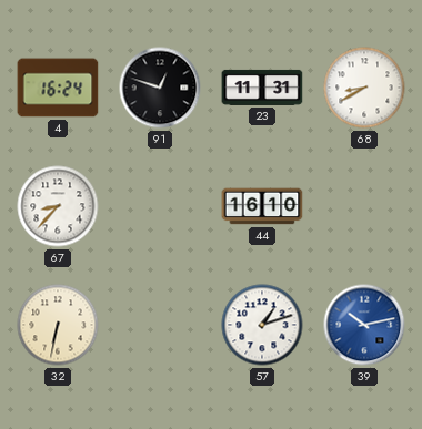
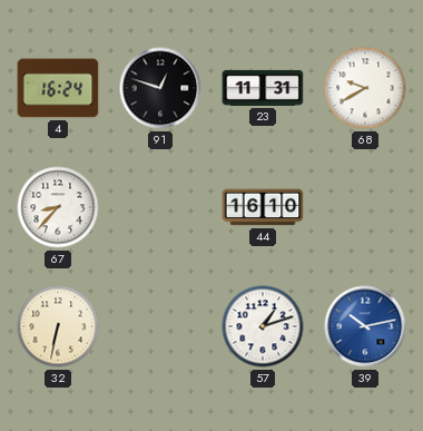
68: 8:40 -> 9:40
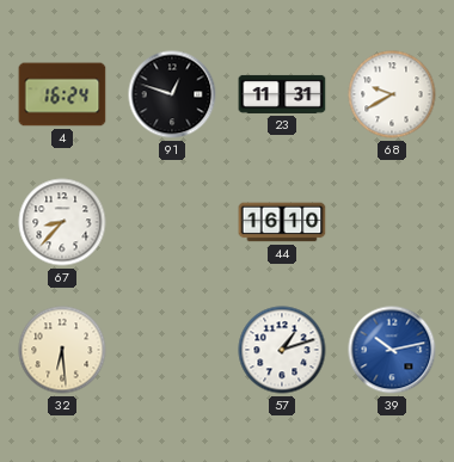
32: 6:32 -> 6:29
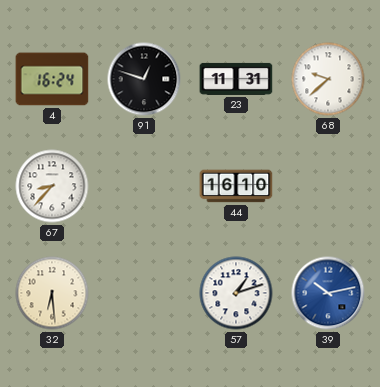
68: 9:40 -> 9:38
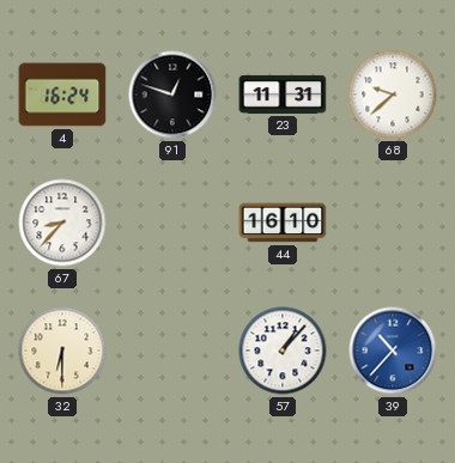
32: 6:29 -> 6:30
57: 1:12 -> 1:07
39: 10:13 -> 10:37
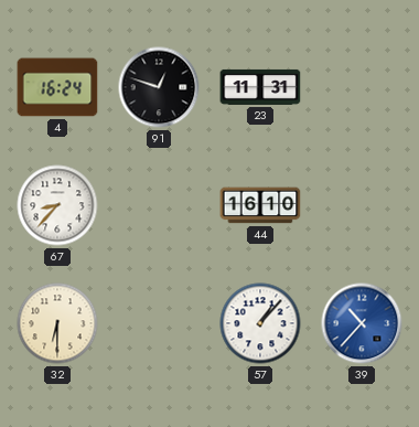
68: 9:38 -> none
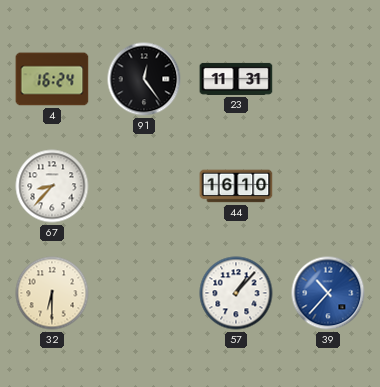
91: 12:48 -> 12:24
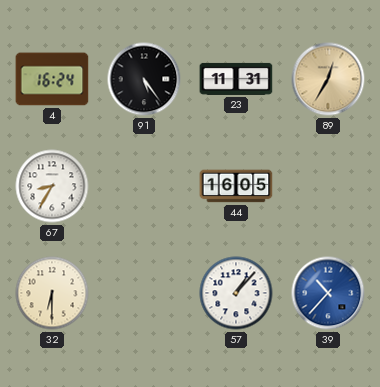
91: 12:24 -> 5:24
89: none -> 12:35
67: 8:37 -> 8:35
44: 16:10 -> 16:05
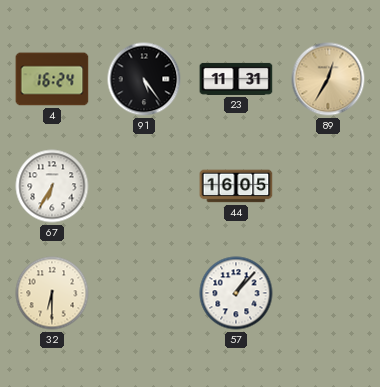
67: 8:35 -> 6:35
39: 10:37 -> none
